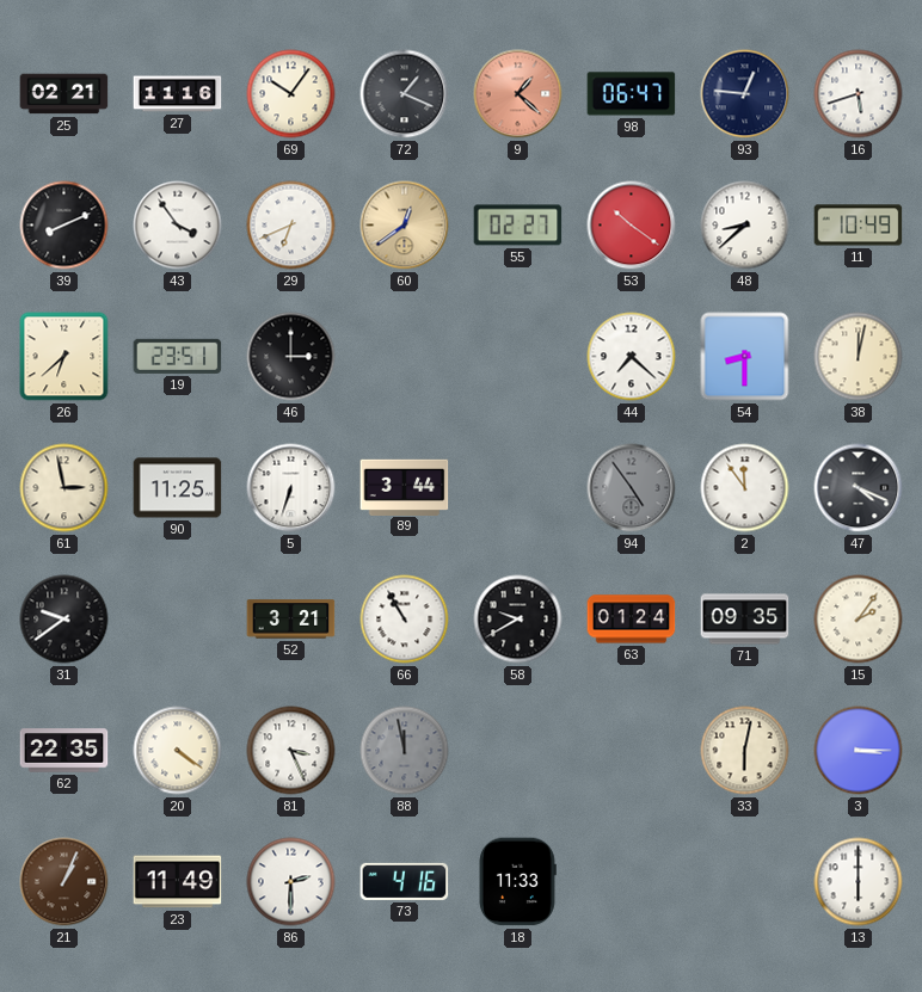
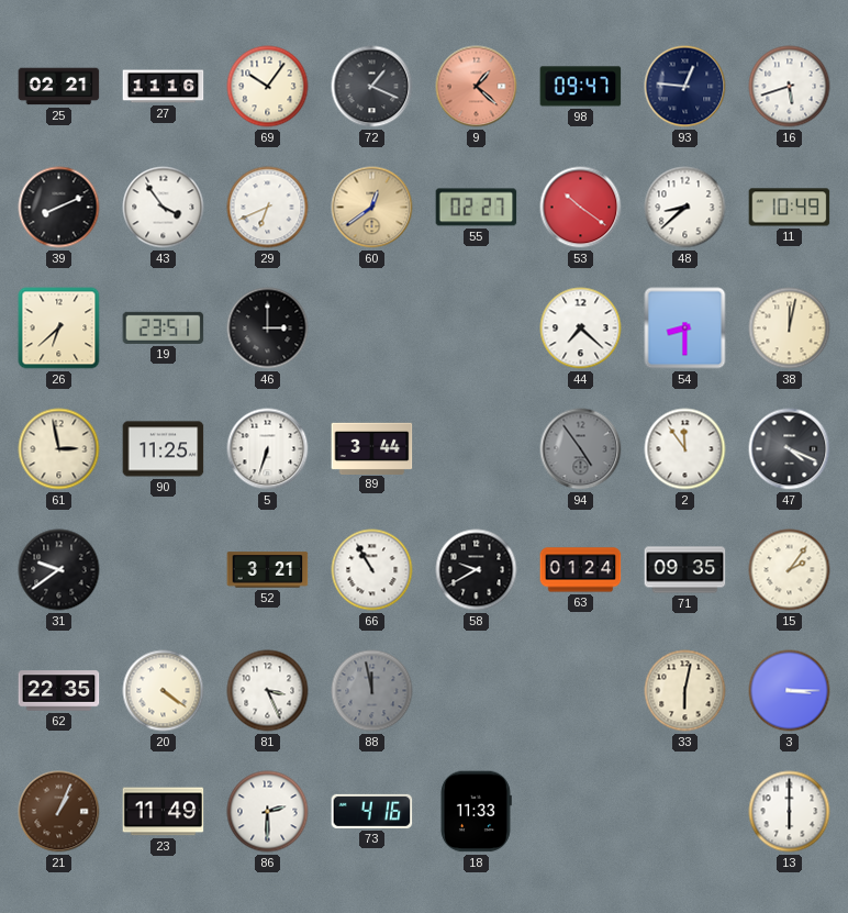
98: 06:47 -> 09:47
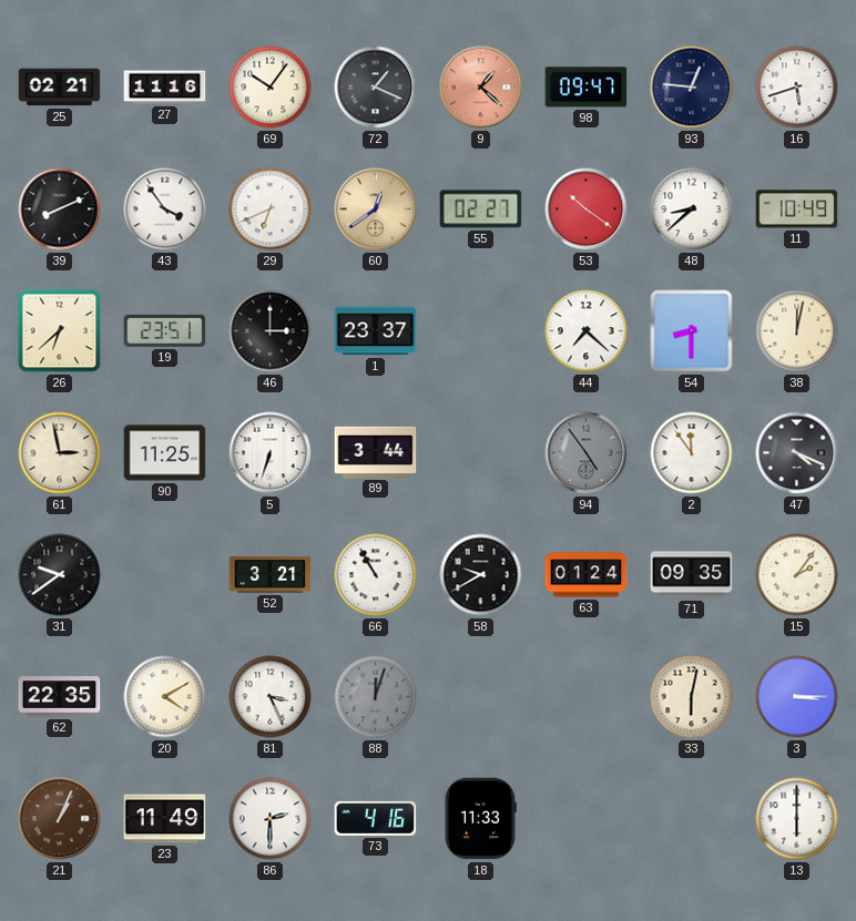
1: none -> 23:37
20: 4:21 -> 4:10
88: 11:58 -> 12:03
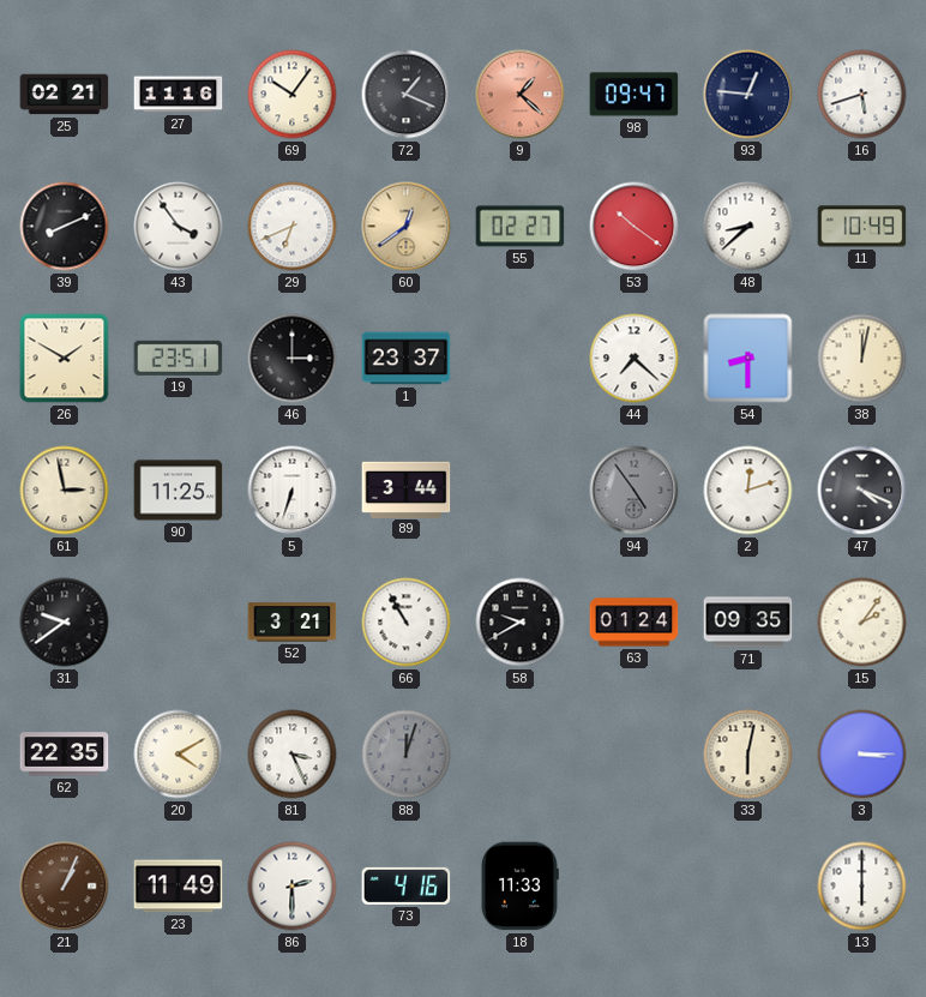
26: 6:38 -> 1:50
2: 11:54 -> 12:12
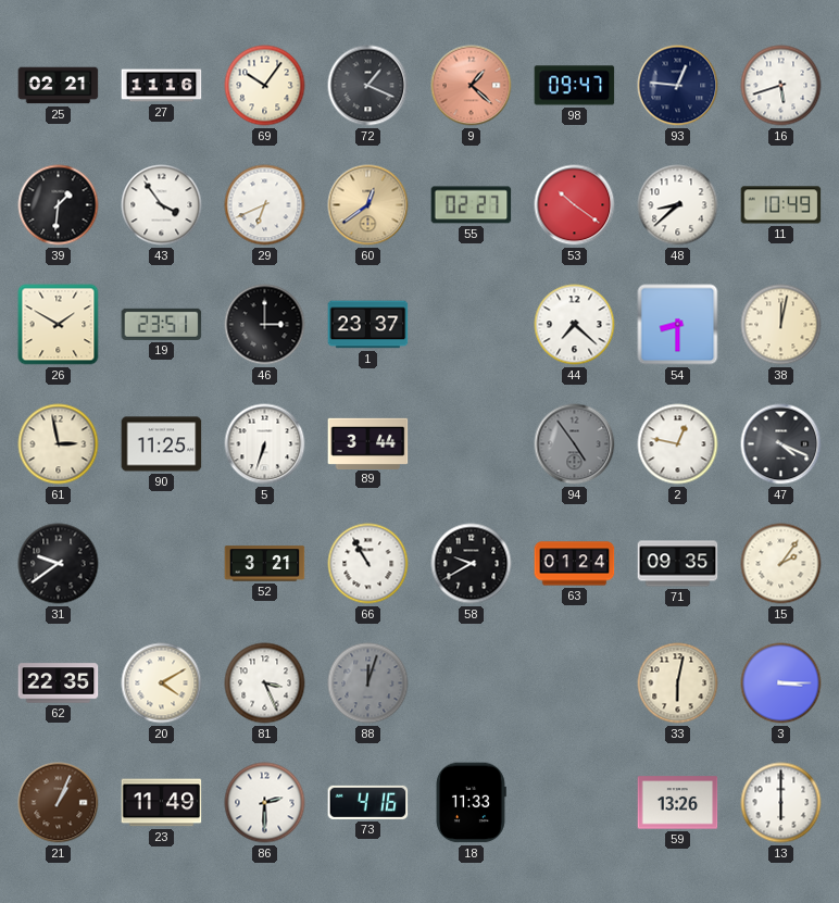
39: 8:11 -> 1:31
2: 12:12 -> 12:47
59: none -> 13:26
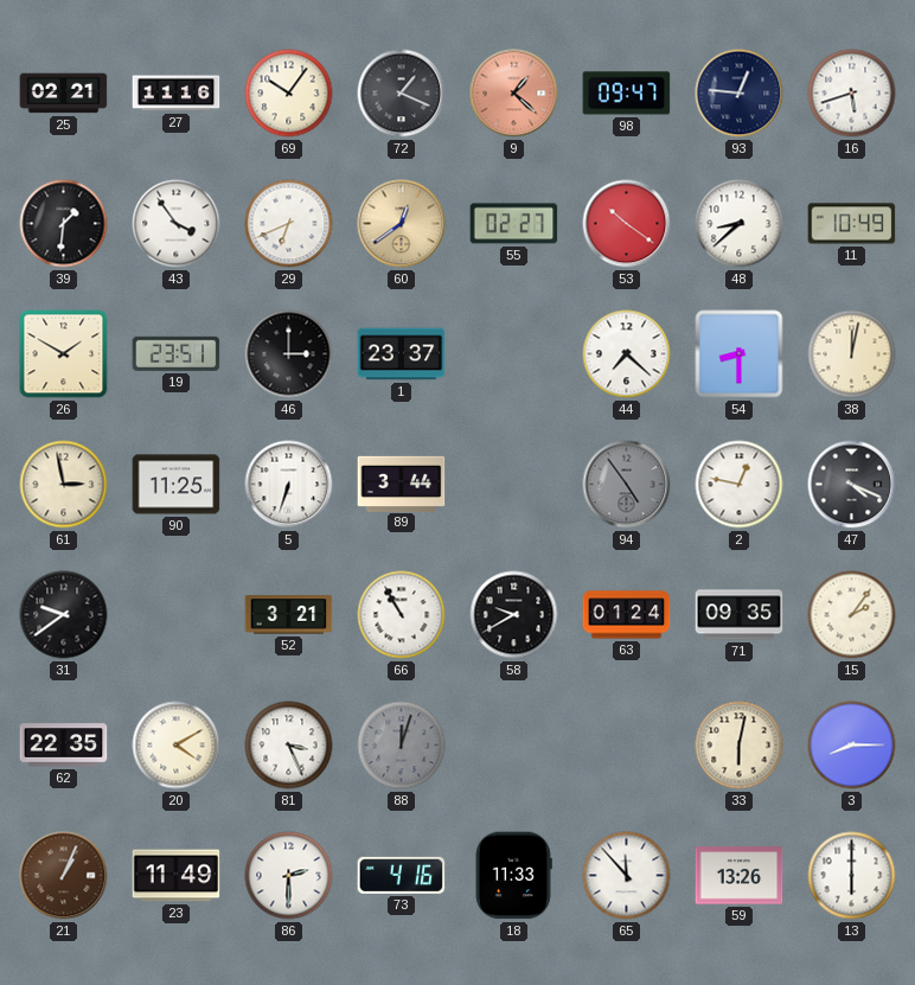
3: 3:15 -> 8:15
65: none -> 11:53
